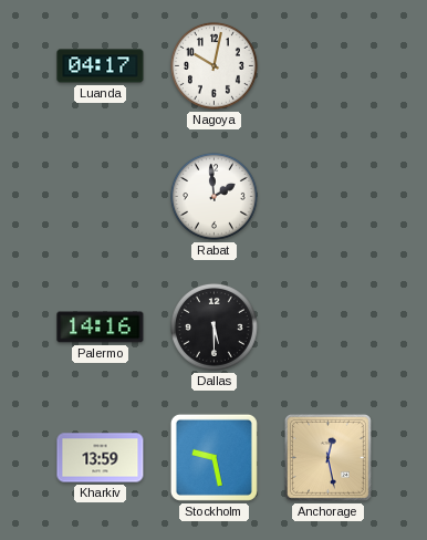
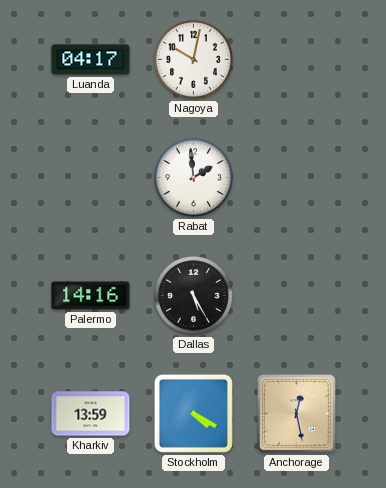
Dallas: 5:30 -> 5:25
Stockholm: 9:28 -> 4:20
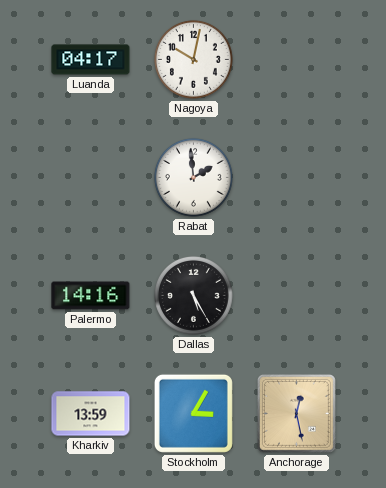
Stockholm: 4:20 -> 3:05
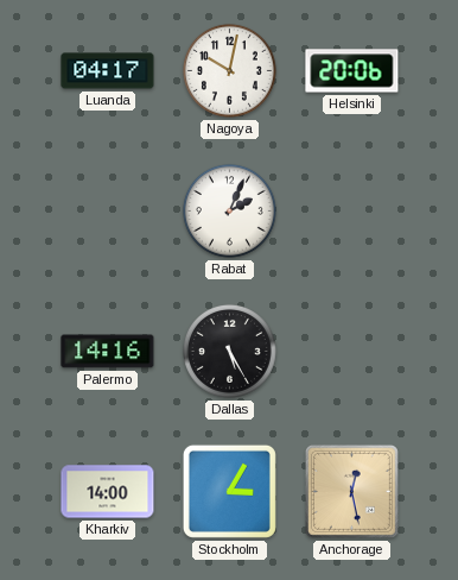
Helsinki: none -> 20:06
Rabat: 1:59 -> 2:04
Kharkiv: 13:59 -> 14:00
